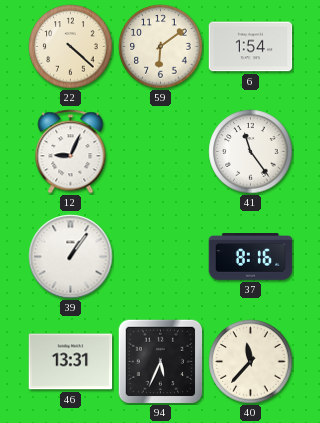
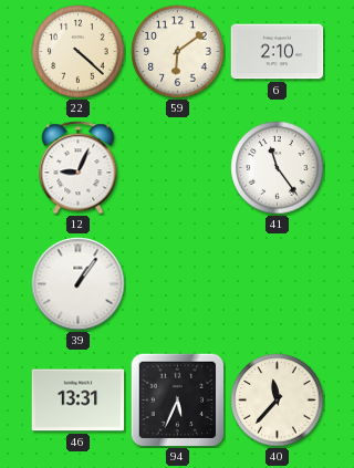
6: 1:54 -> 2:10
37: 8:16 -> none
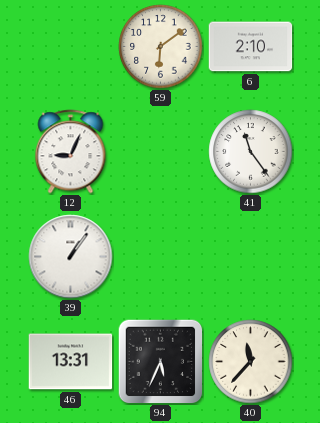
22: 4:22 -> none
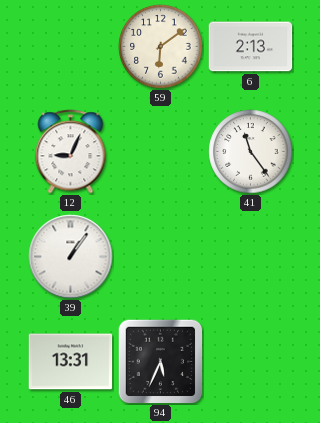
6: 2:10 -> 2:13
40: 11:37 -> none
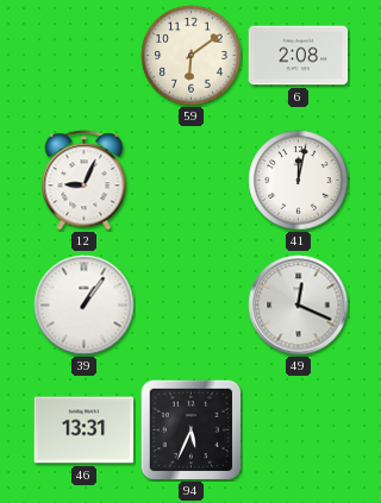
6: 2:13 -> 2:08
41: 11:24 -> 12:02
49: none -> 12:19
